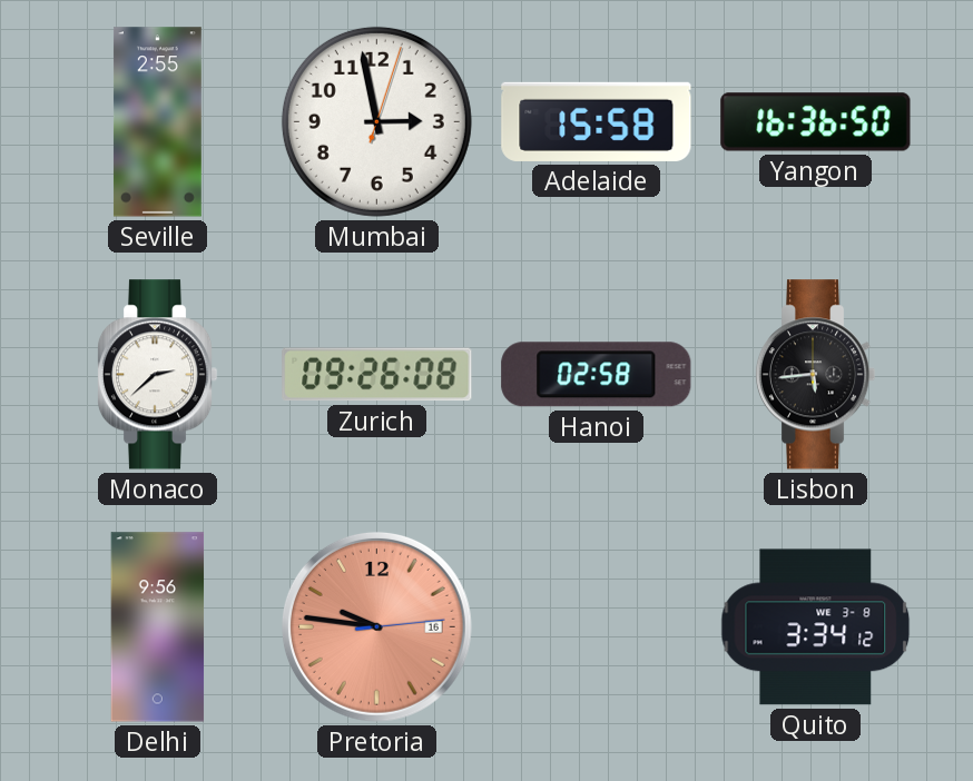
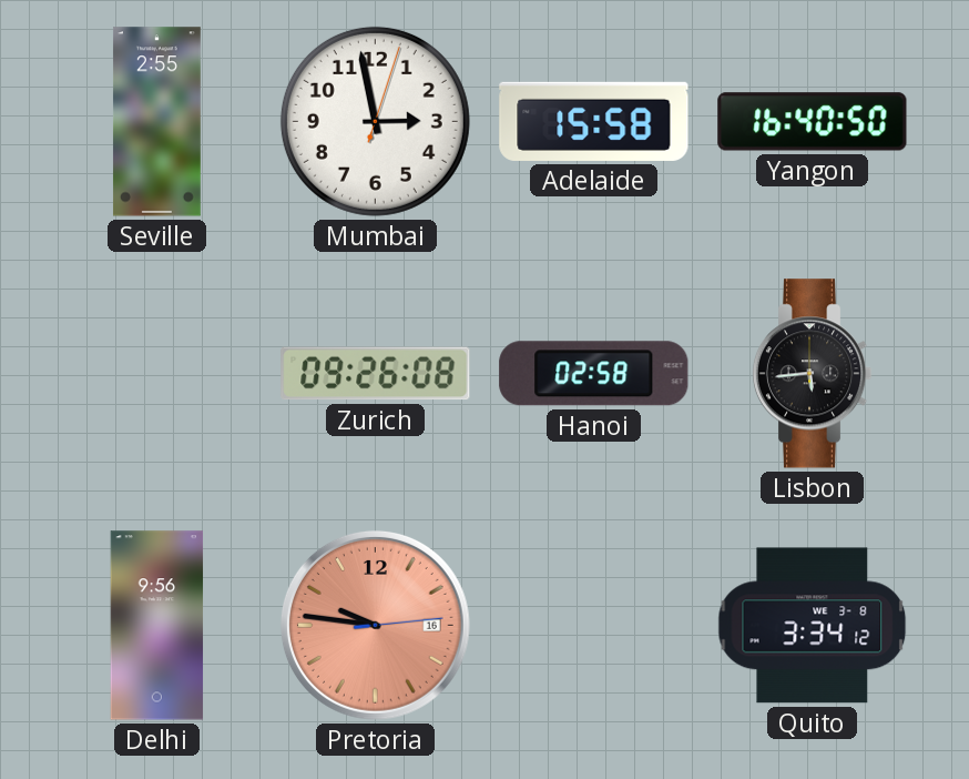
Yangon: 16:36 -> 16:40
Monaco: 2:38 -> none
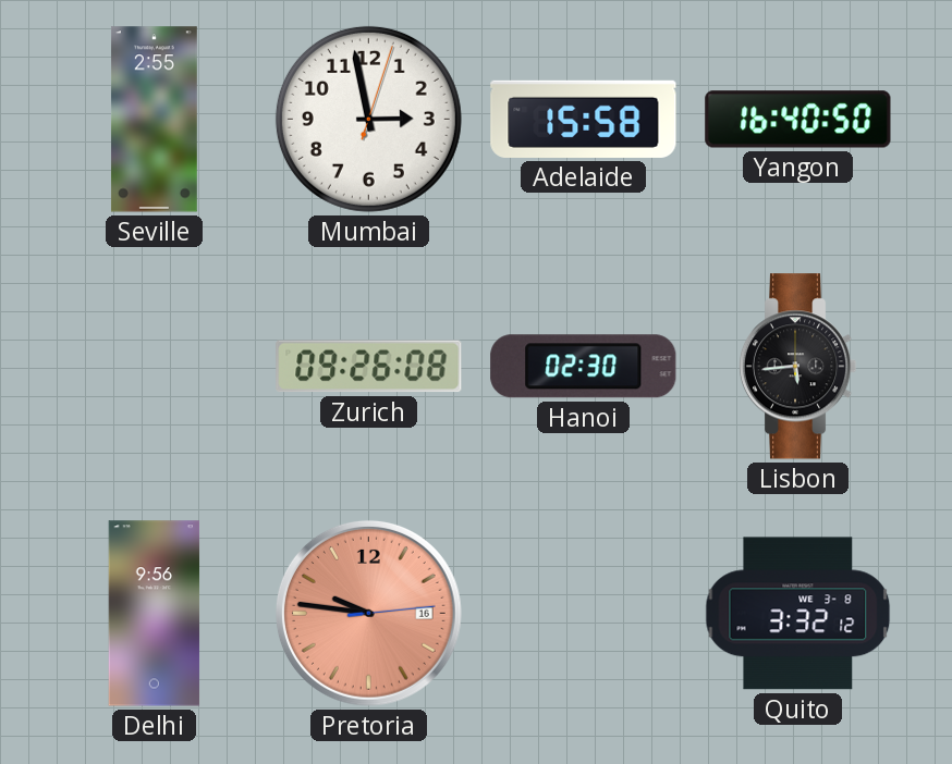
Hanoi: 02:58 -> 02:30
Quito: 3:34 -> 3:32
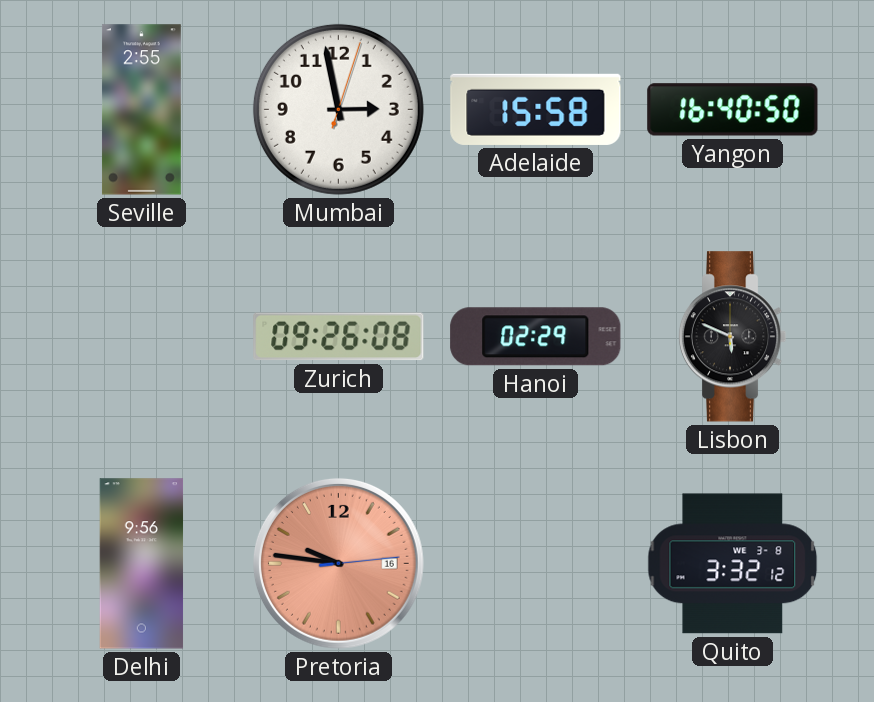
Hanoi: 02:30 -> 02:29
Lisbon: 5:44 -> 5:49
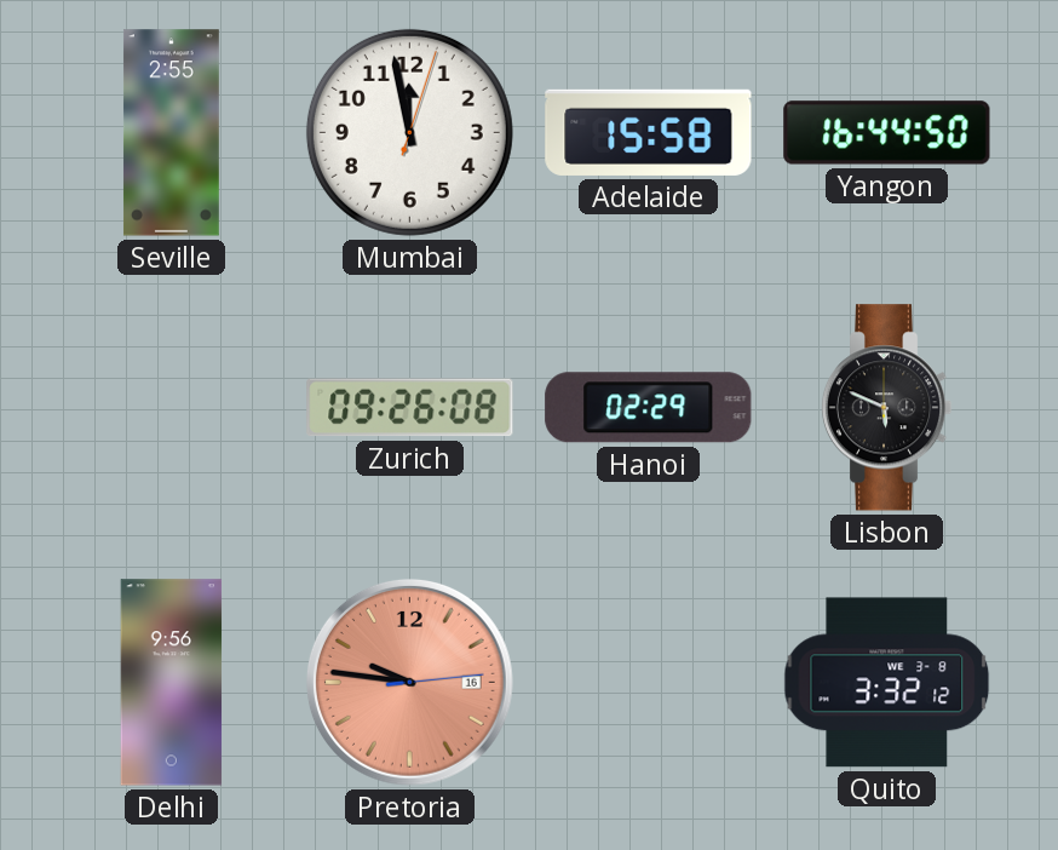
Mumbai: 2:58 -> 11:58
Yangon: 16:40 -> 16:44
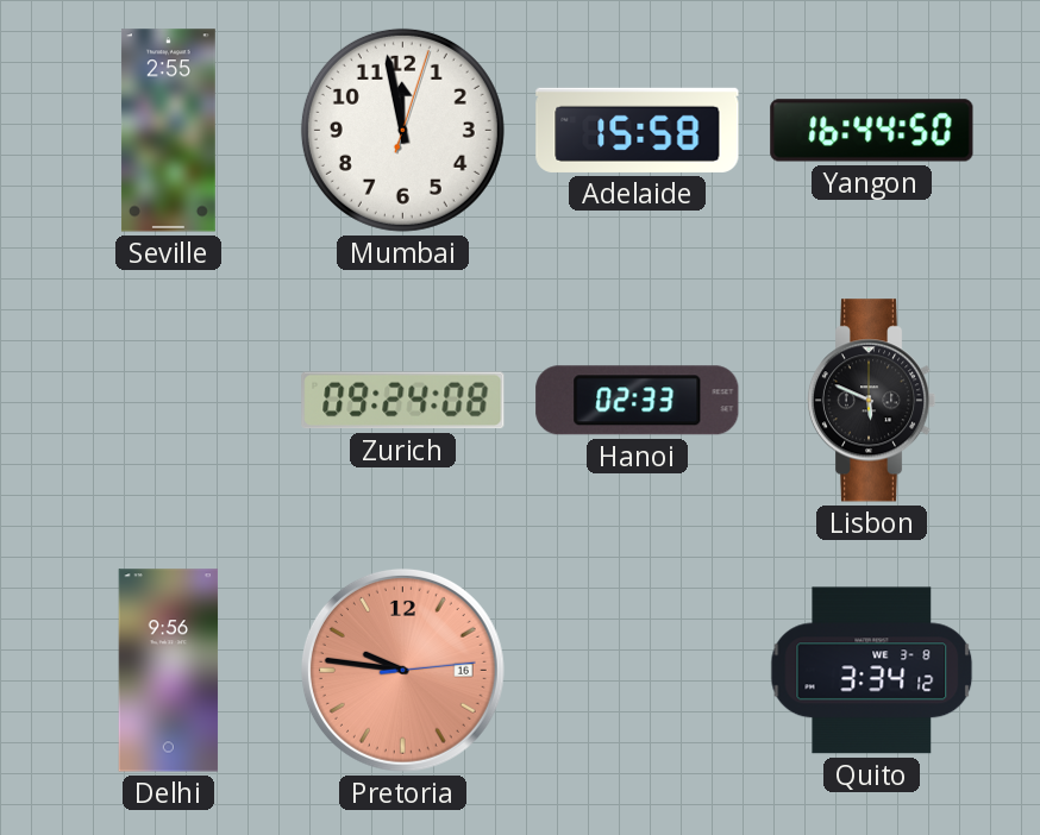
Zurich: 09:26 -> 09:24
Hanoi: 02:29 -> 02:33
Quito: 3:32 -> 3:34
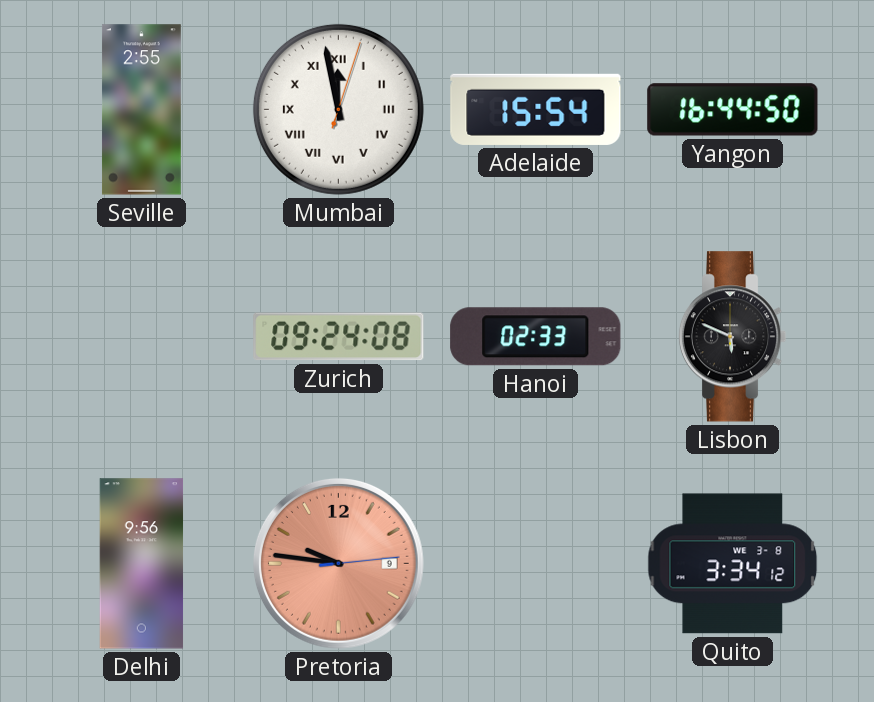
Mumbai numerals: Arabic -> Roman
Adelaide: 15:58 -> 15:54
Pretoria date: 16 -> 9
